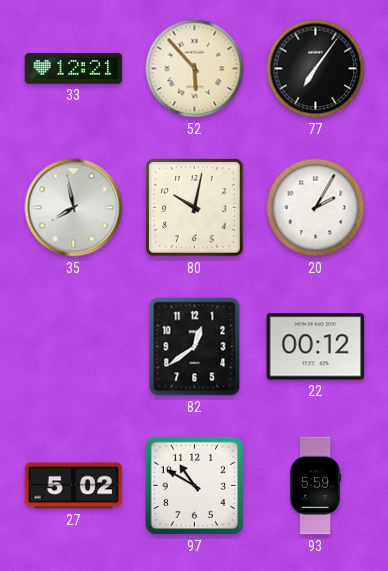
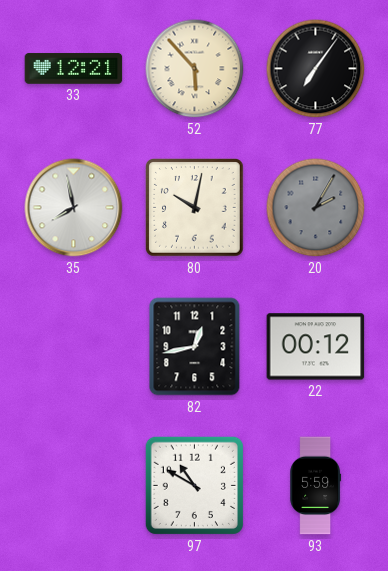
20 dial: white -> grey
82: 12:39 -> 12:43
27: 5:02 -> none
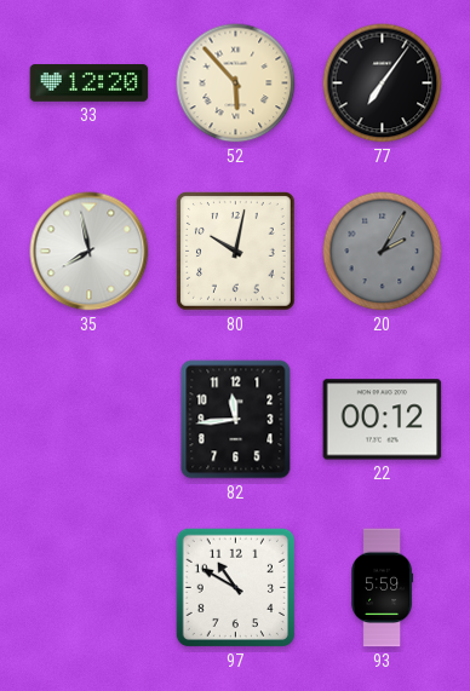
33: 12:21 -> 12:20
82: 12:43 -> 11:44
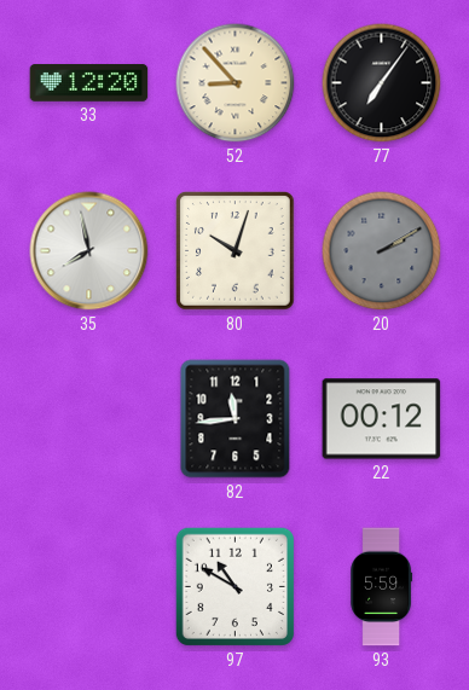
52: 5:53 -> 8:53
80: 10:02 -> 10:03
20: 2:05 -> 2:10
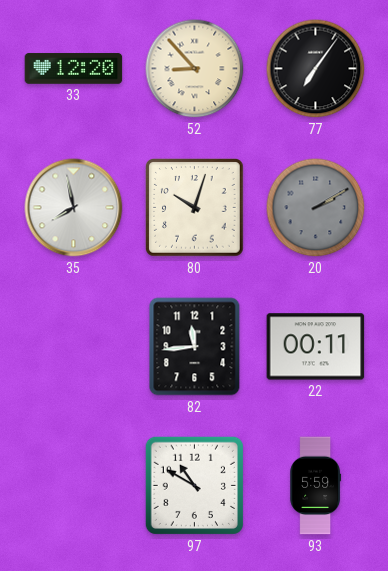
22: 00:12 -> 00:11
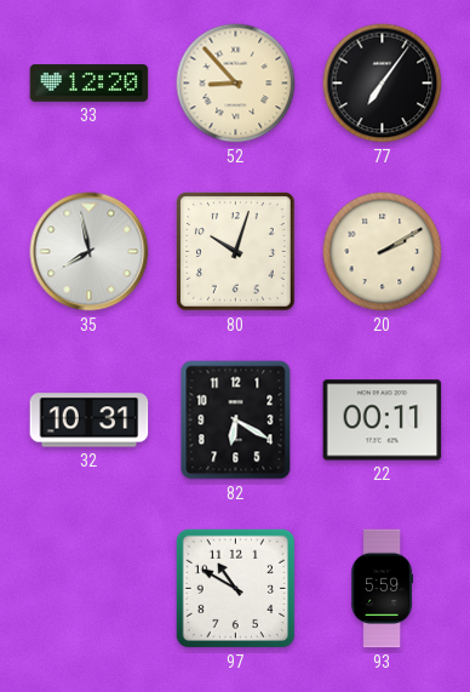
20 dial: grey -> cream
32: none -> 10:31
82: 11:44 -> 6:20
